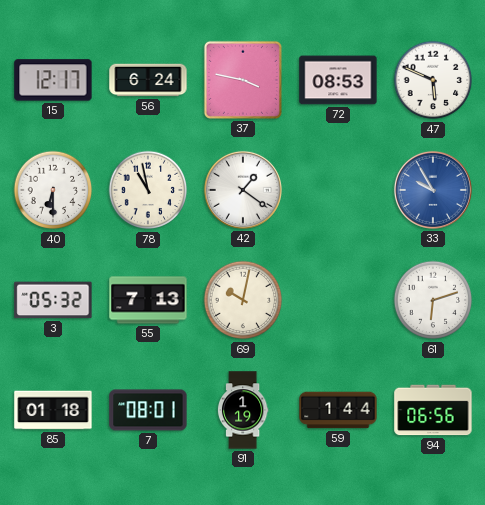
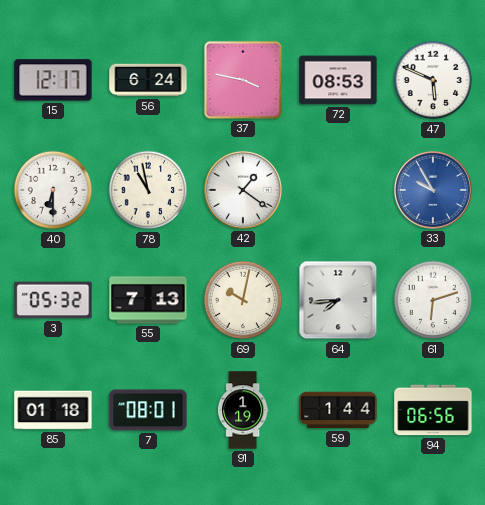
64: none -> 7:44
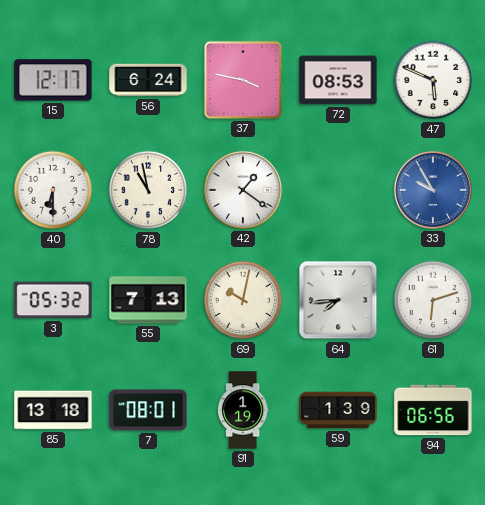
85: 01:18 -> 13:18
59: 1:44 -> 1:39
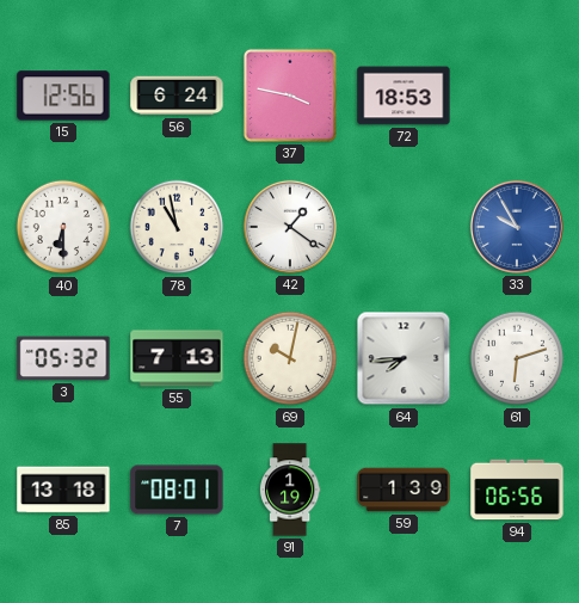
15: 12:17 -> 12:56
72: 08:53 -> 18:53
47: 5:49 -> none
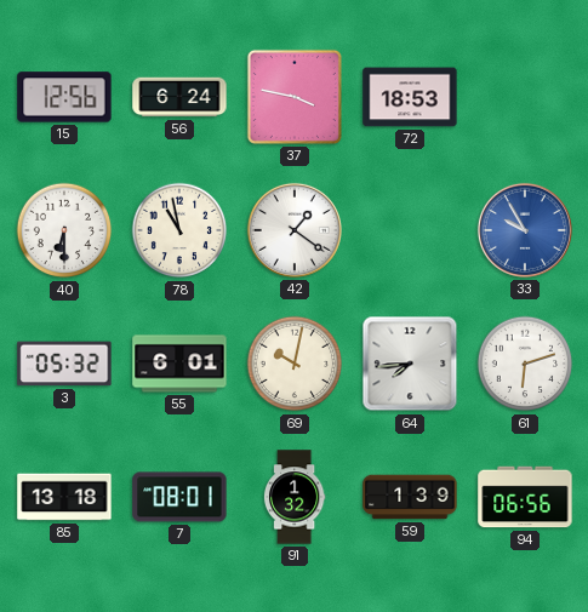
55: 7:13 -> 6:01
91: 1:19 -> 1:32
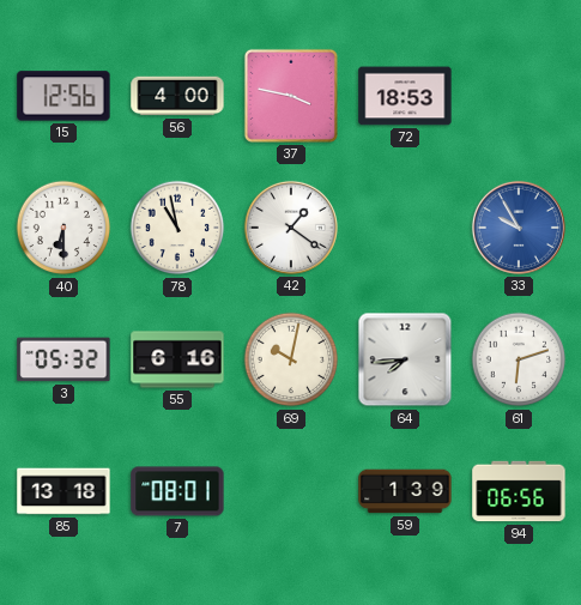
56: 6:24 -> 4:00
55: 6:01 -> 6:16
91: 1:32 -> none
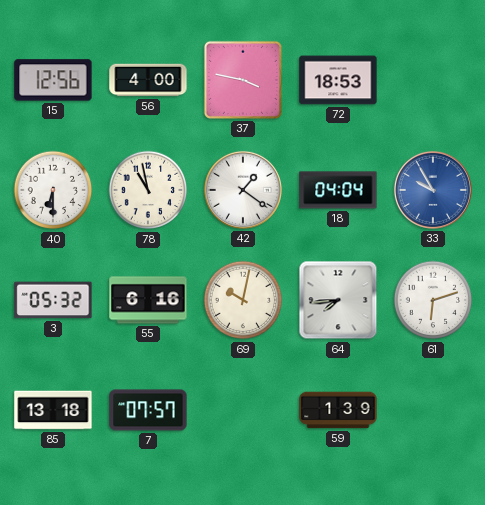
18: none -> 04:04
7: 08:01 -> 07:57
94: 06:56 -> none
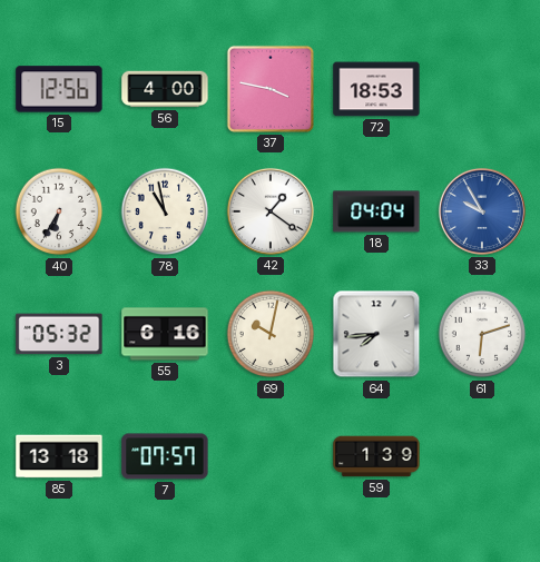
40: 6:30 -> 6:35
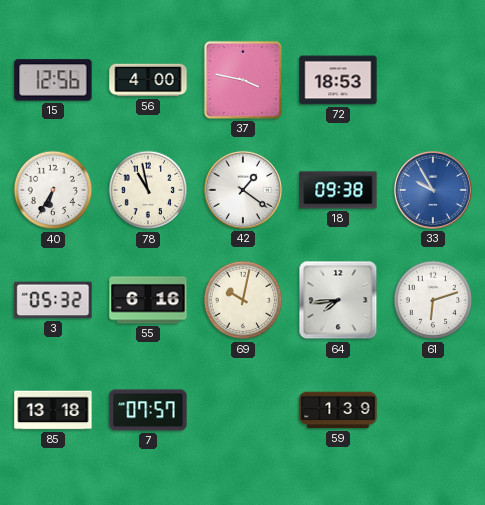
18: 04:04 -> 09:38
